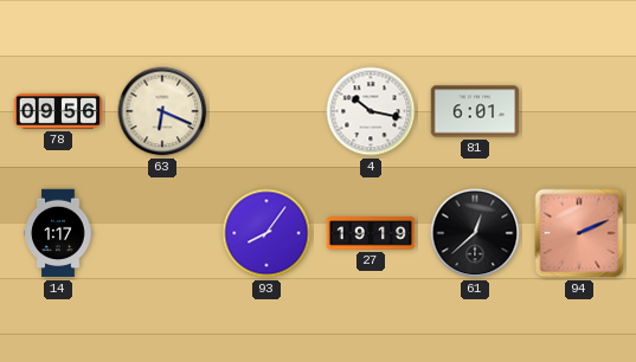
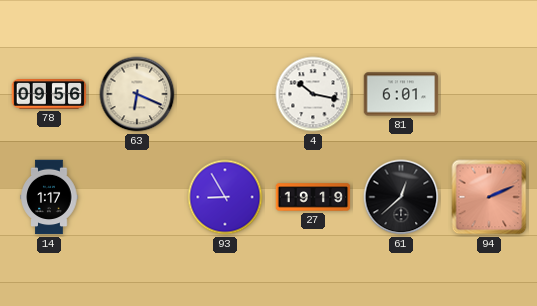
93: 8:06 -> 8:55
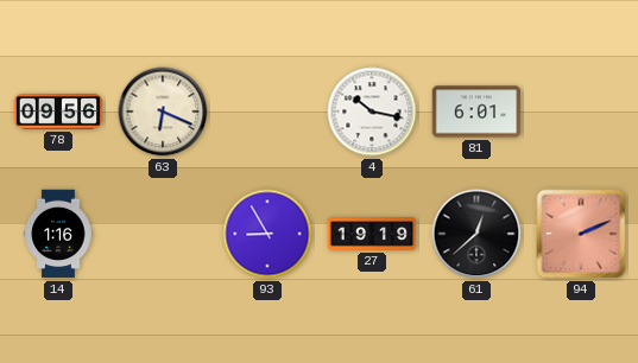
14: 1:17 -> 1:16
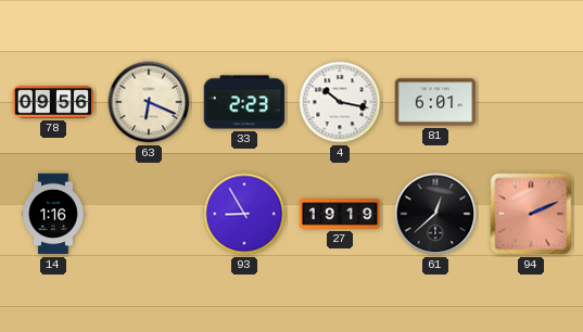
33: none -> 2:23
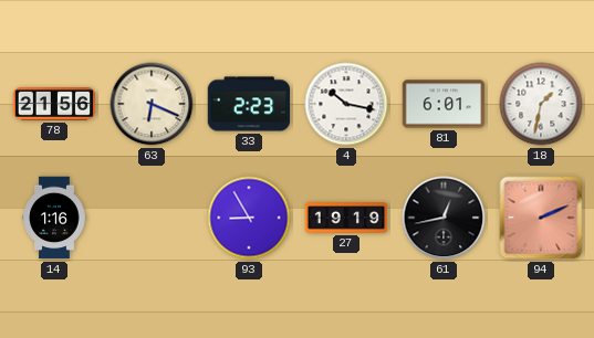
78: 09:56 -> 21:56
18: none -> 1:32
61: 12:38 -> 12:43
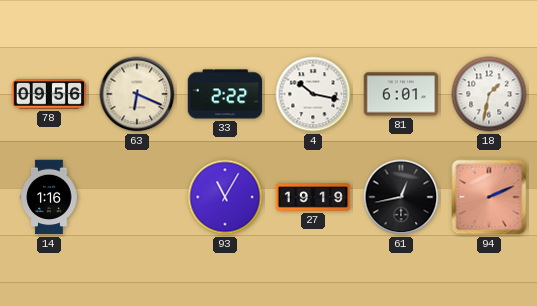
78: 21:56 -> 09:56
33: 2:23 -> 2:22
93: 8:55 -> 11:05
